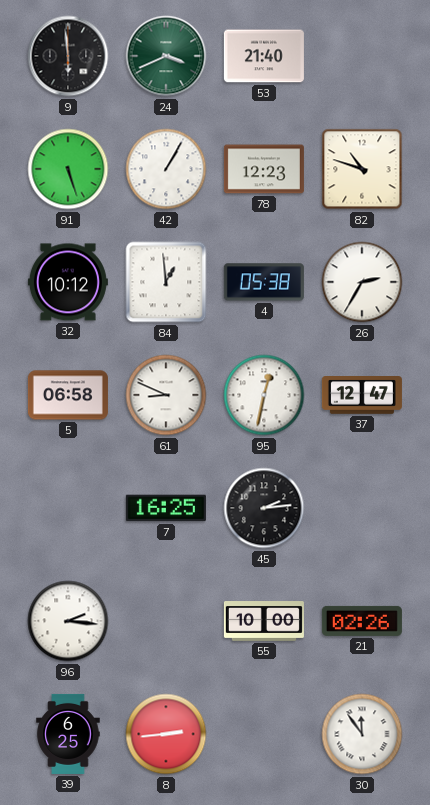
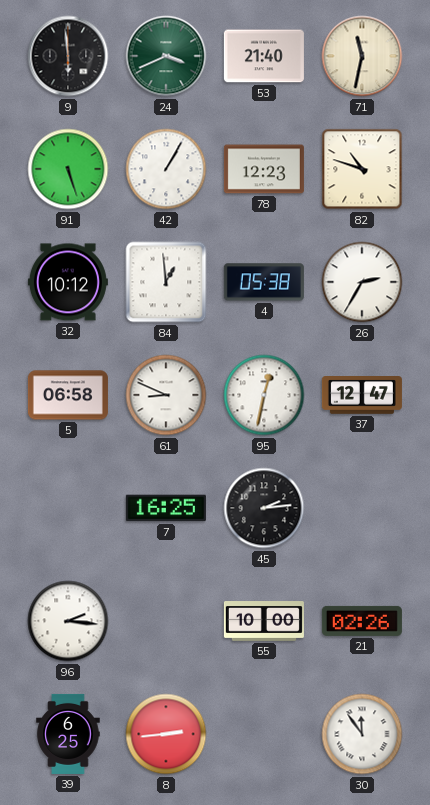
71: none -> 11:32
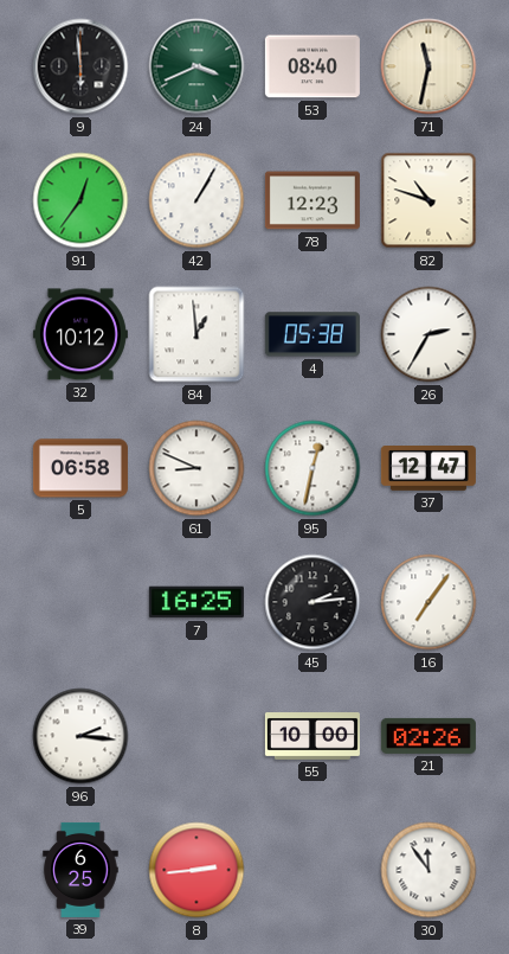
53: 21:40 -> 08:40
91: 5:27 -> 12:36
16: none -> 7:06
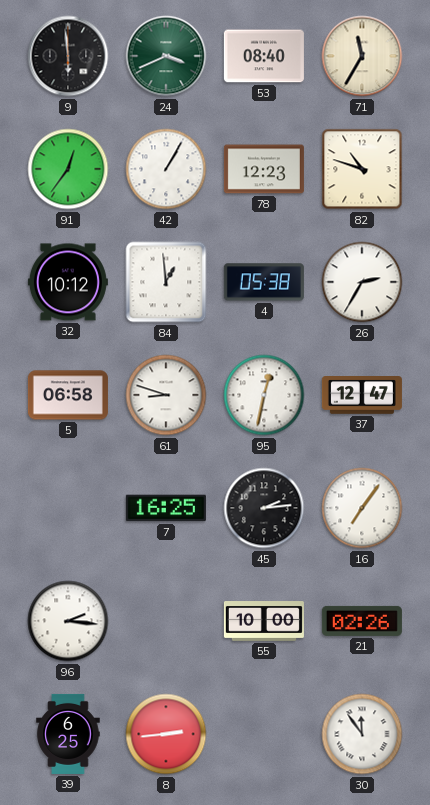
71: 11:32 -> 11:35
61: 8:49 -> 8:48
